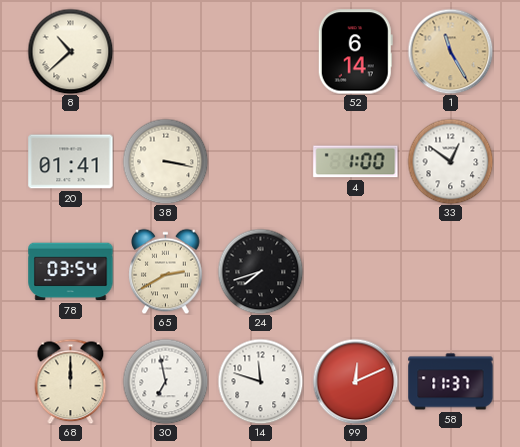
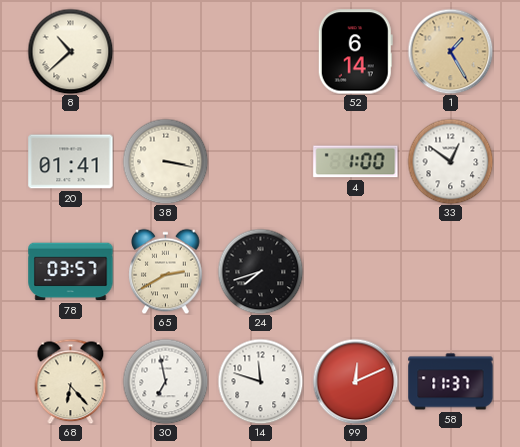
1: 11:25 -> 1:25
78: 03:54 -> 03:57
68: 12:00 -> 6:23
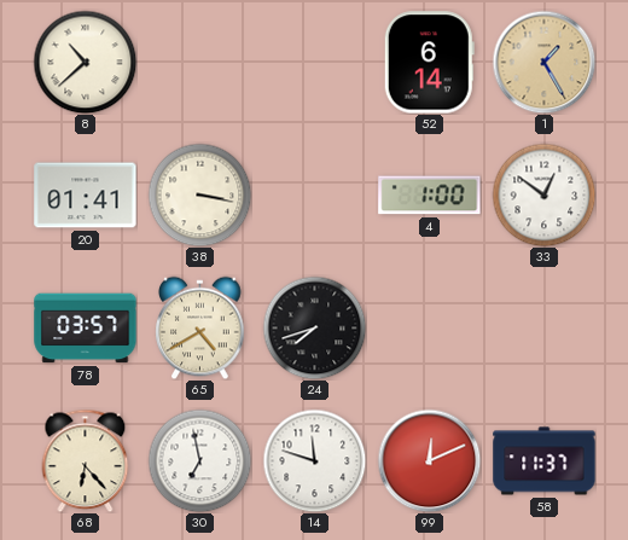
65: 2:40 -> 4:40
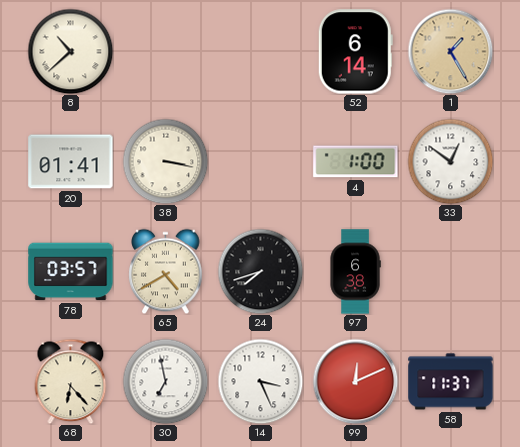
97: none -> 6:38
14: 11:48 -> 3:26
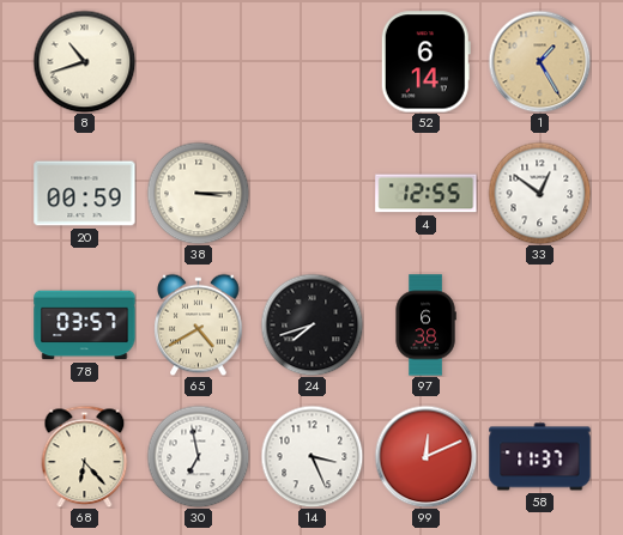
8: 10:38 -> 10:42
20: 01:41 -> 00:59
38: 3:17 -> 3:15
4: 1:00 -> 12:55
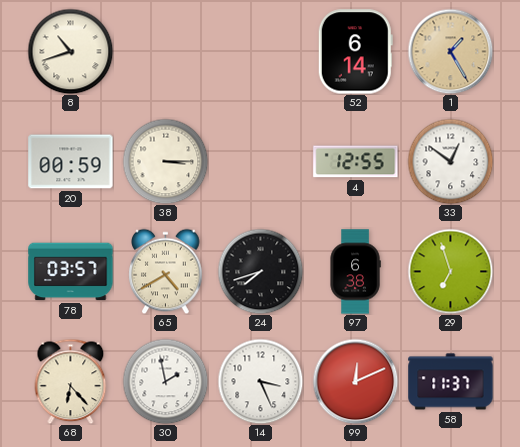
29: none -> 6:57
30: 6:58 -> 1:58
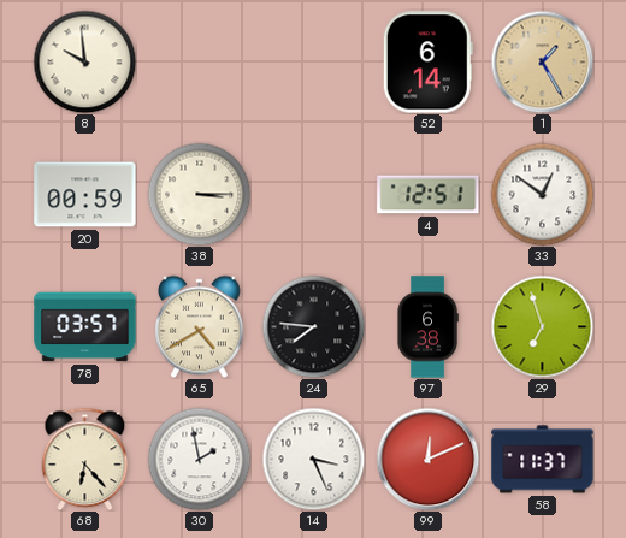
8: 10:42 -> 9:59
4: 12:55 -> 12:51
24: 7:42 -> 7:46
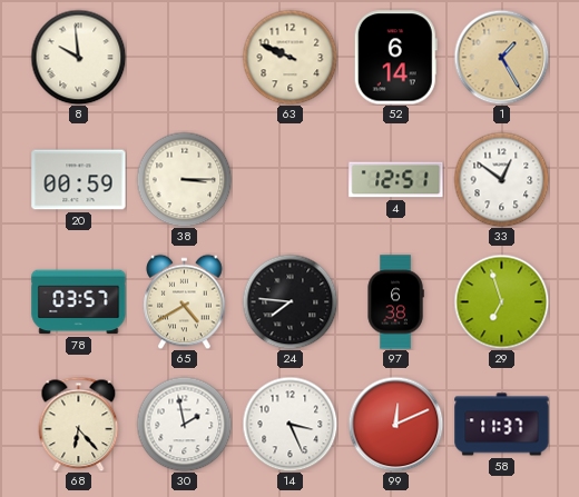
63: none -> 9:49
